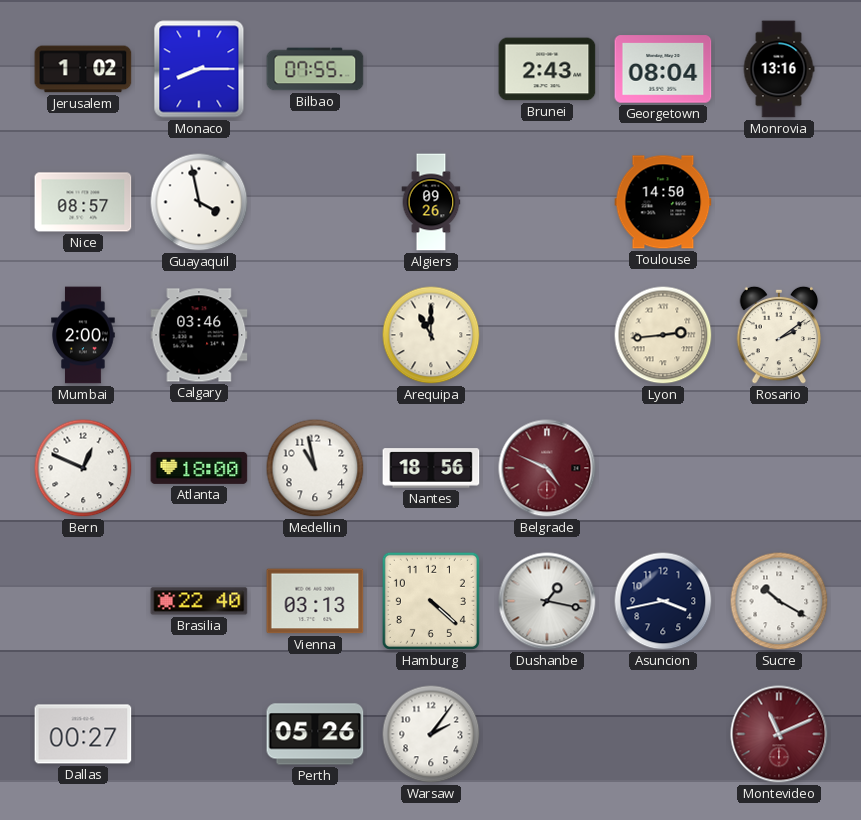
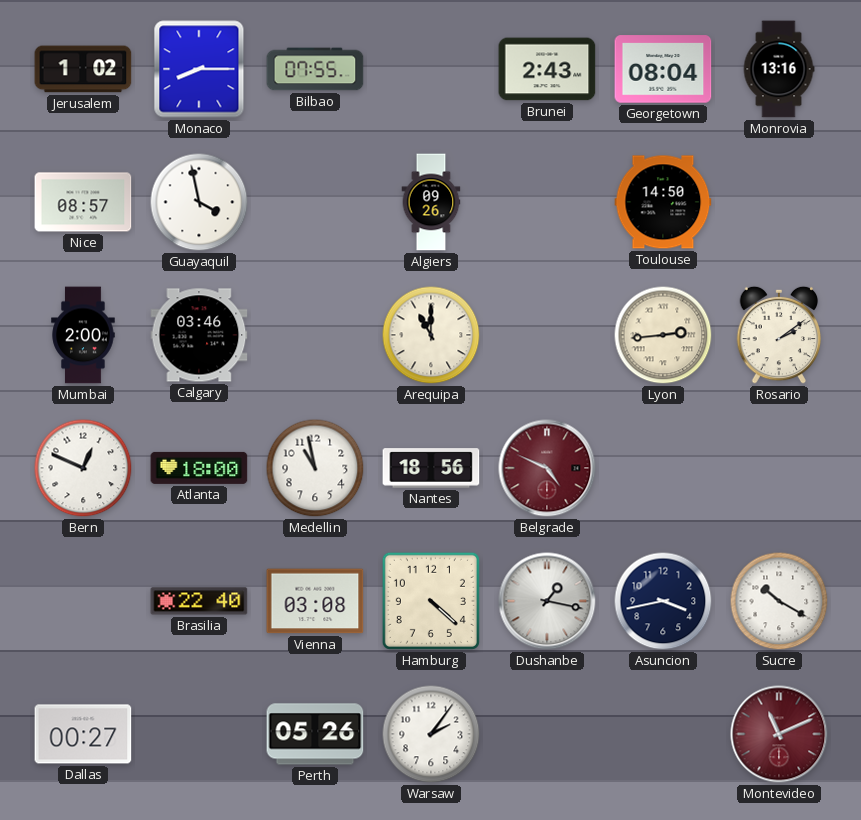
Vienna: 03:13 -> 03:08
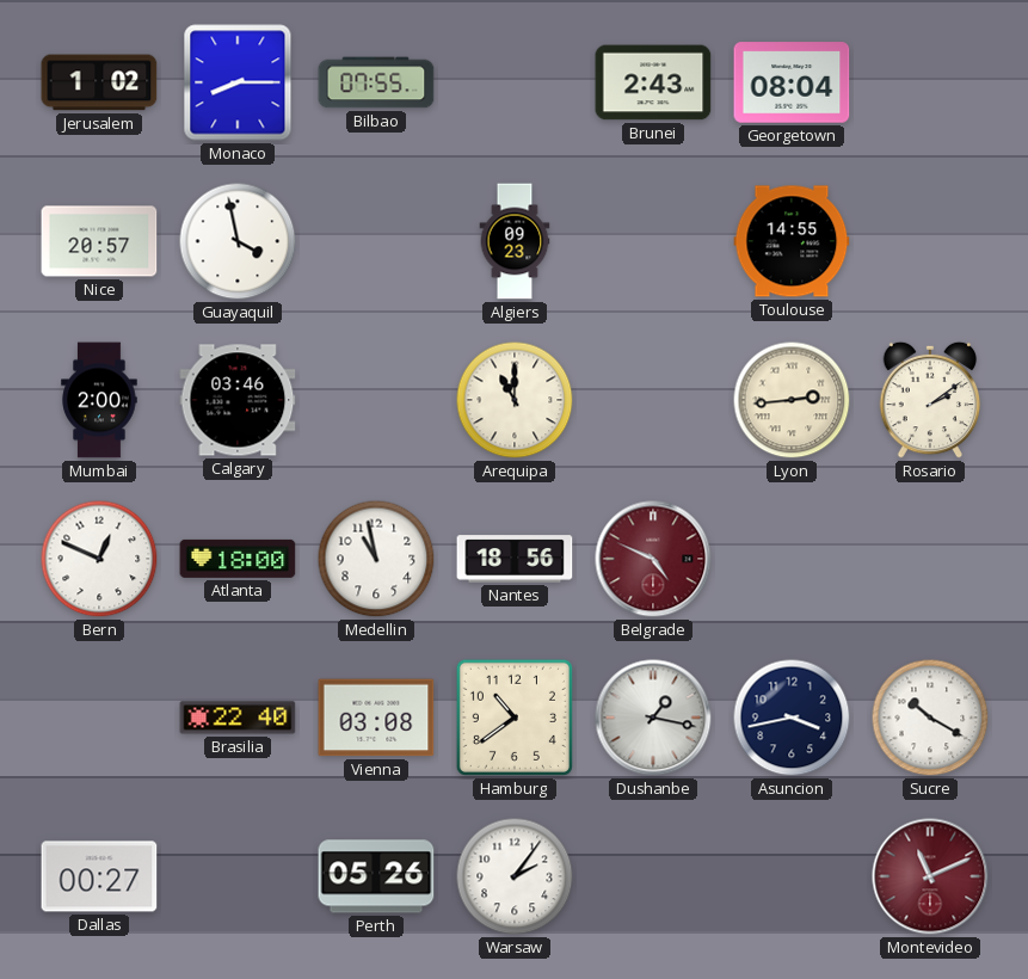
Monrovia: 13:16 -> none
Nice: 08:57 -> 20:57
Algiers: 09:26 -> 09:23
Toulouse: 14:50 -> 14:55
Hamburg: 4:22 -> 10:39
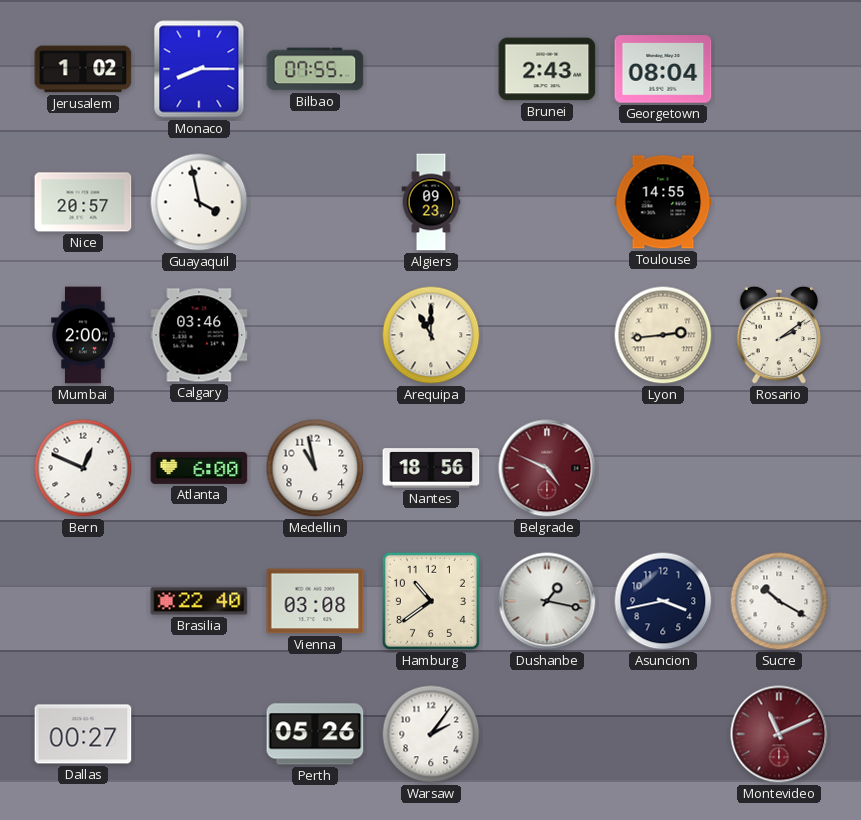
Atlanta: 18:00 -> 6:00
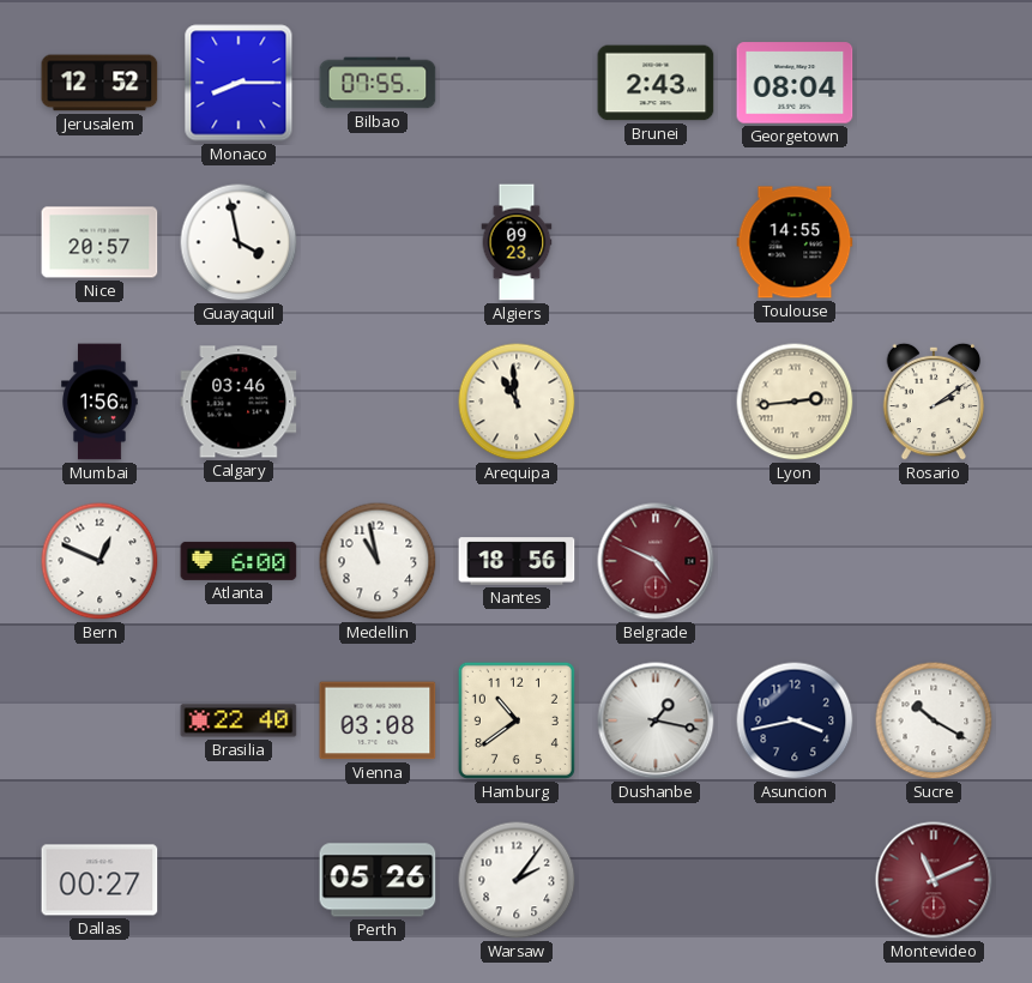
Jerusalem: 1:02 -> 12:52
Mumbai: 2:00 -> 1:56
Arequipa: 11:00 -> 10:59
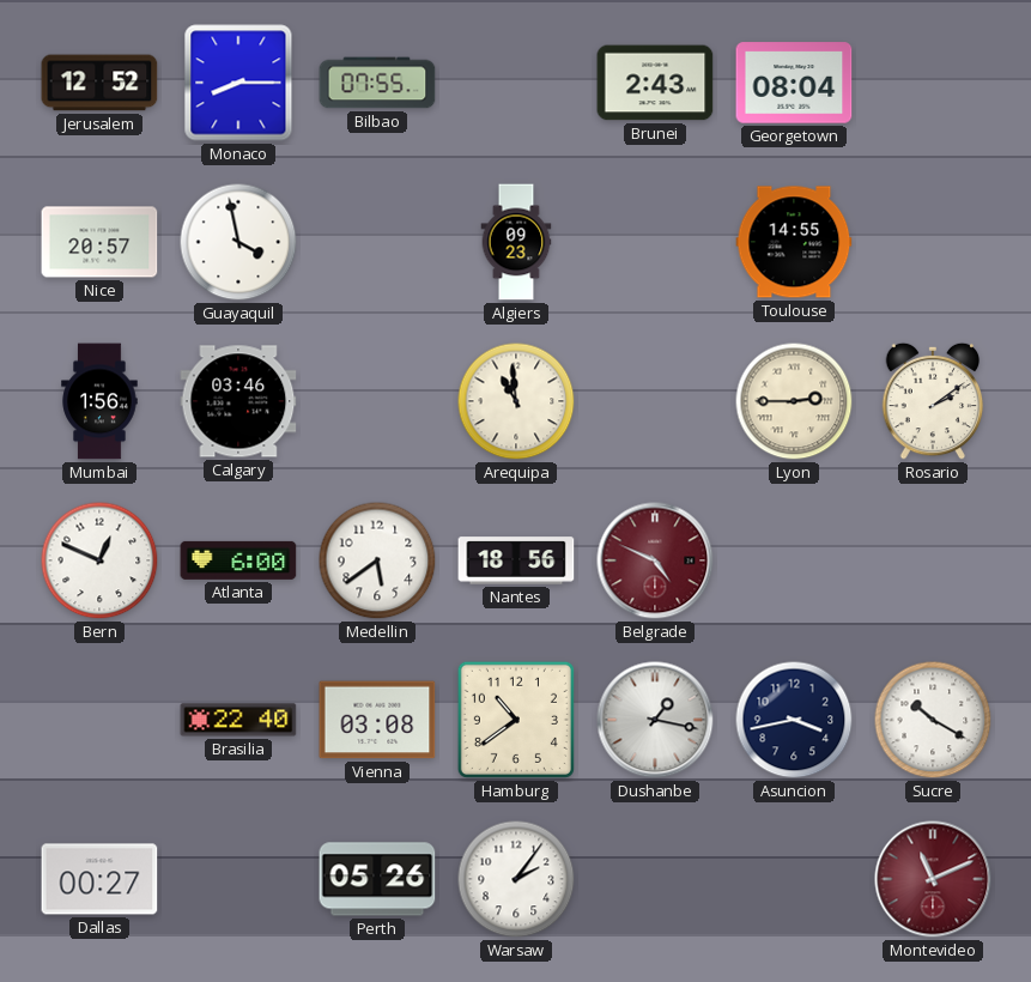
Lyon: 2:44 -> 2:45
Medellin: 10:58 -> 5:39
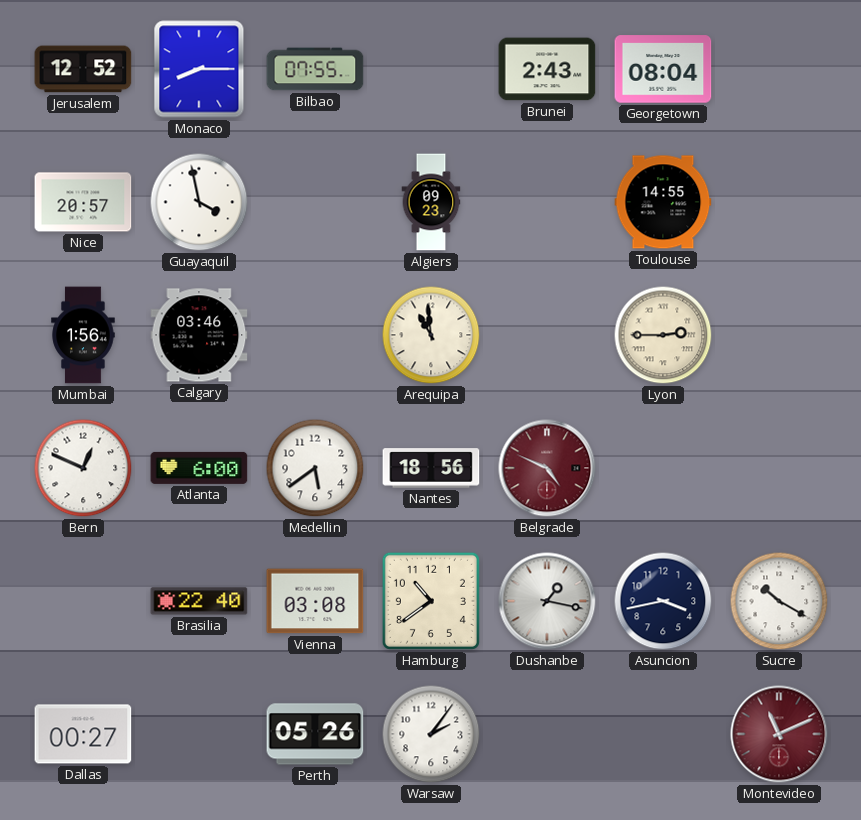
Rosario: 2:09 -> none
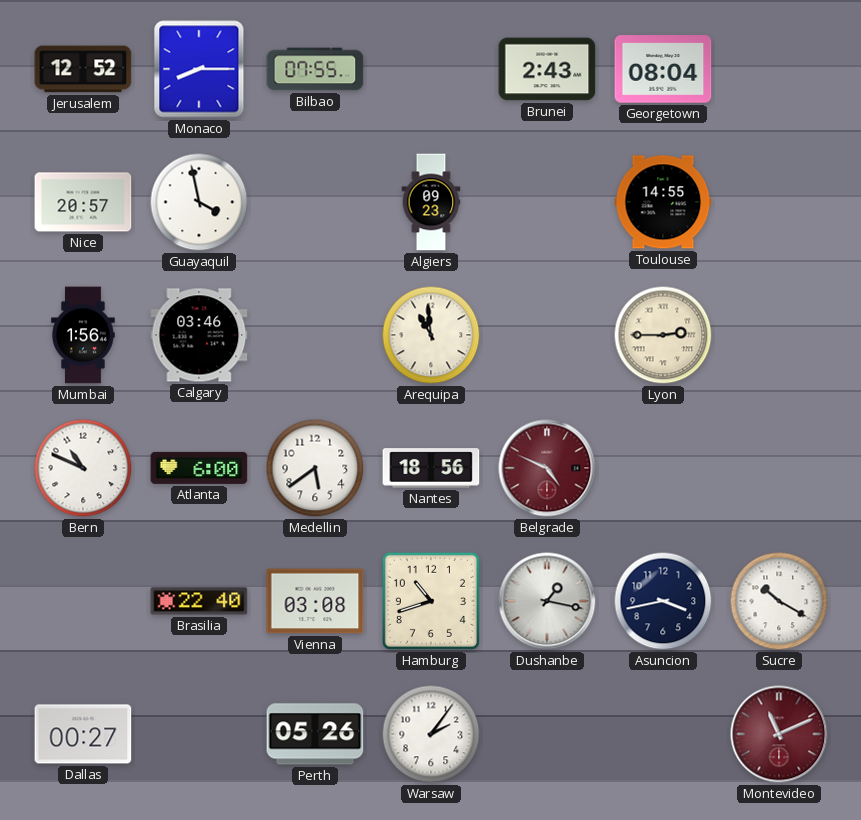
Bern: 12:49 -> 10:49
Hamburg: 10:39 -> 10:42
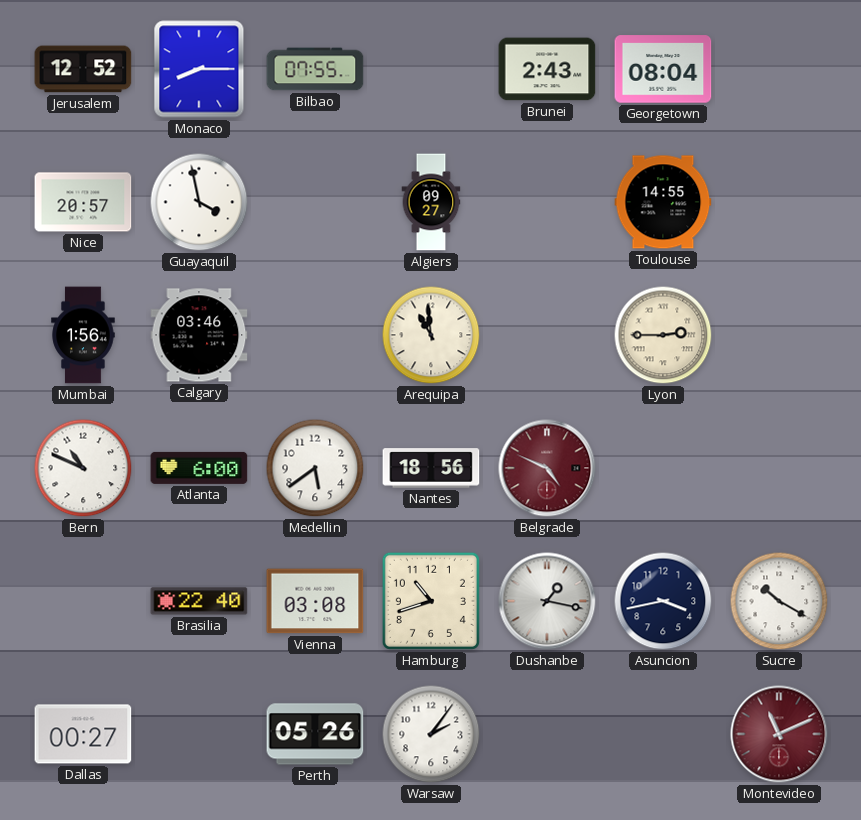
Algiers: 09:23 -> 09:27
